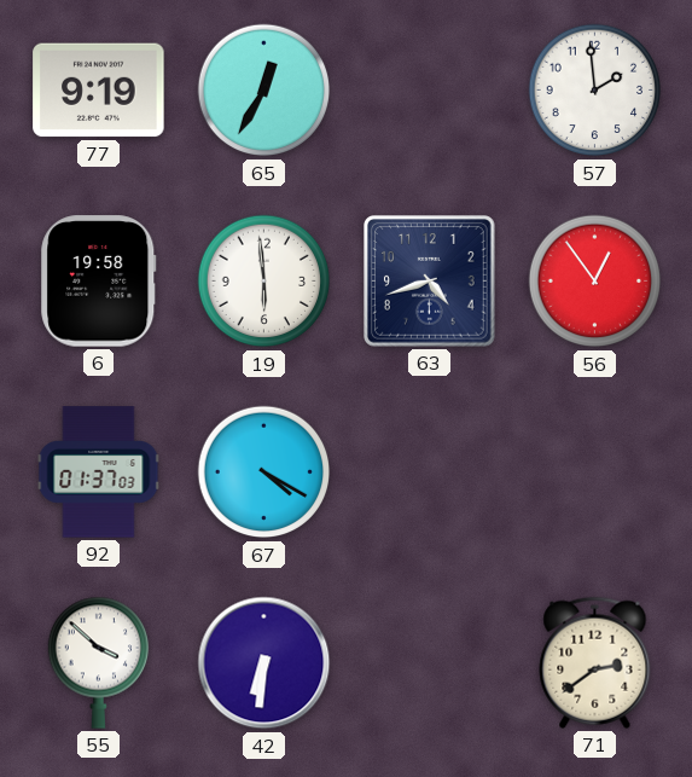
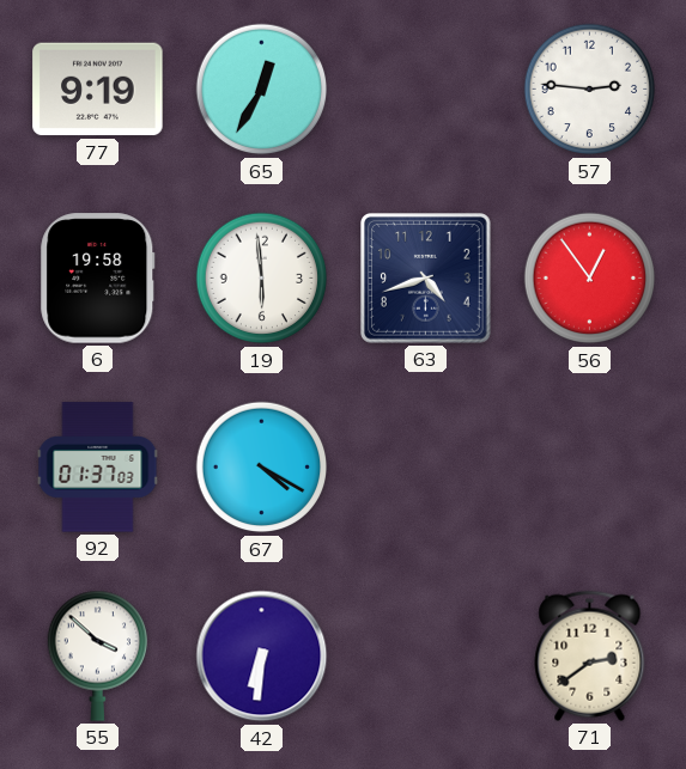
57: 1:59 -> 2:46
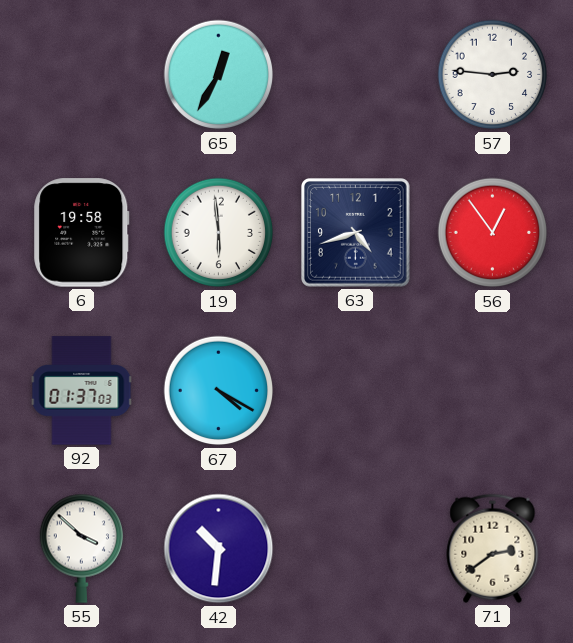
77: 9:19 -> none
42: 6:31 -> 10:31
